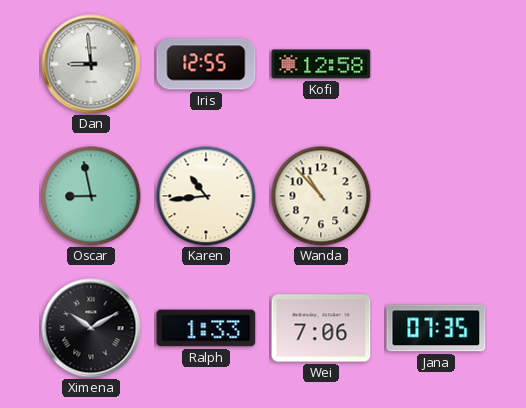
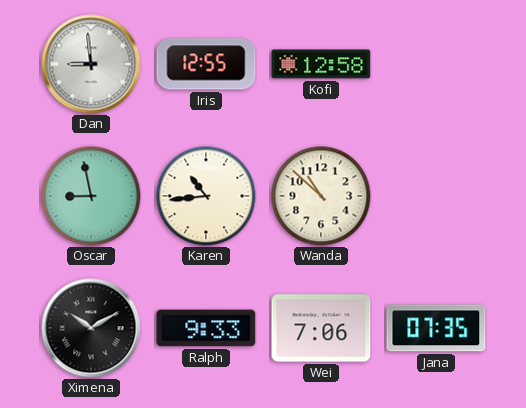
Wanda: 10:53 -> 10:52
Ralph: 1:33 -> 9:33
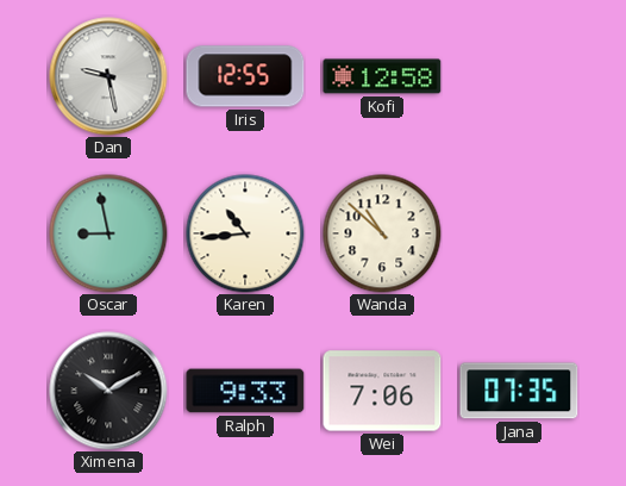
Dan: 8:59 -> 9:28
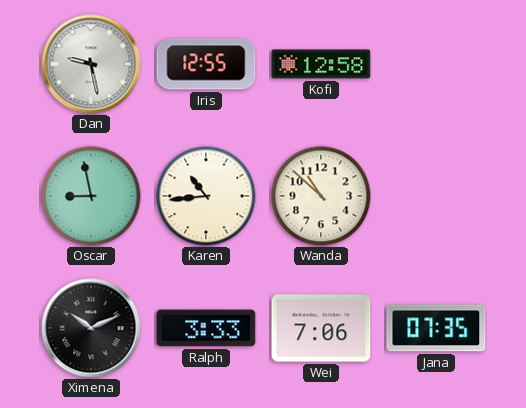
Ximena: 10:10 -> 10:11
Ralph: 9:33 -> 3:33
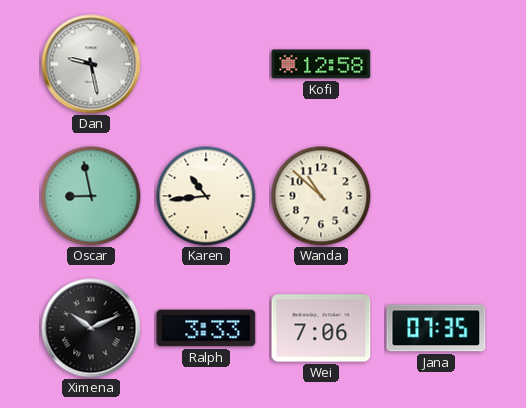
Iris: 12:55 -> none
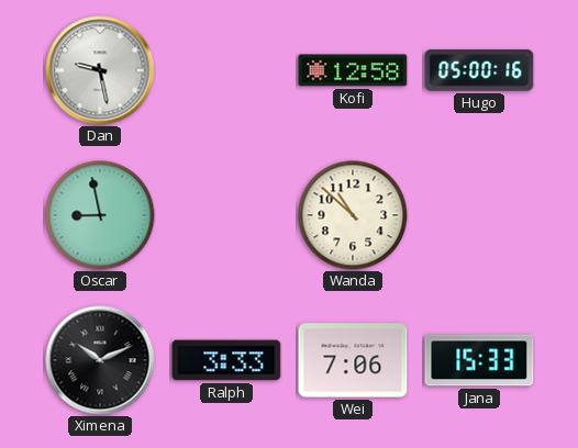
Hugo: none -> 05:00
Karen: 10:44 -> none
Jana: 07:35 -> 15:33
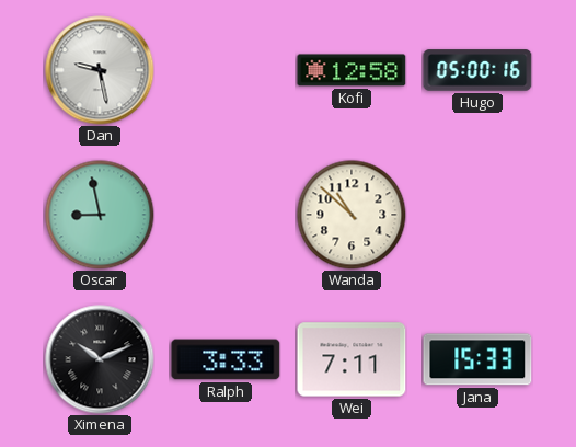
Wei: 7:06 -> 7:11
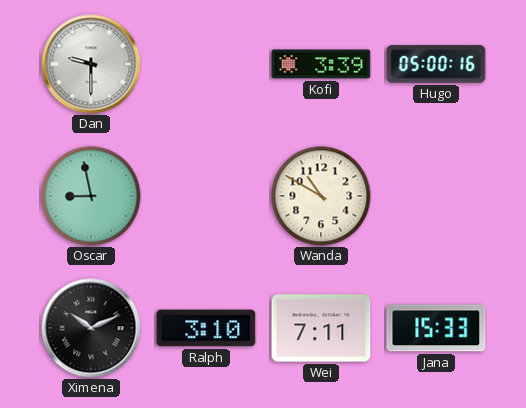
Dan: 9:28 -> 9:30
Kofi: 12:58 -> 3:39
Wanda: 10:52 -> 10:50
Ralph: 3:33 -> 3:10
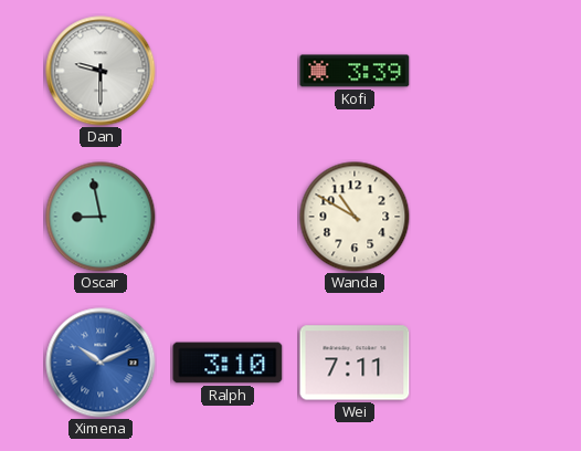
Hugo: 05:00 -> none
Ximena dial: black -> blue
Jana: 15:33 -> none
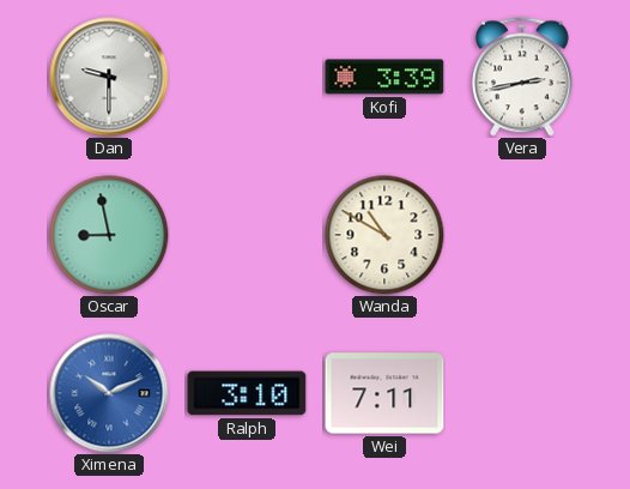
Vera: none -> 2:43
